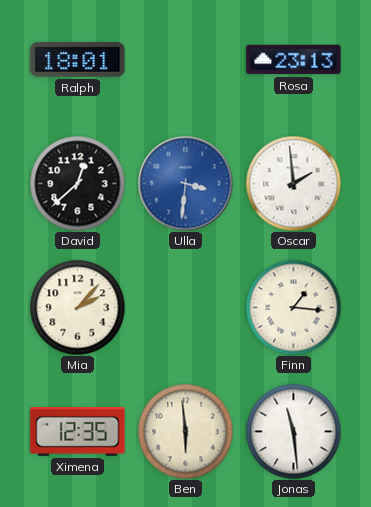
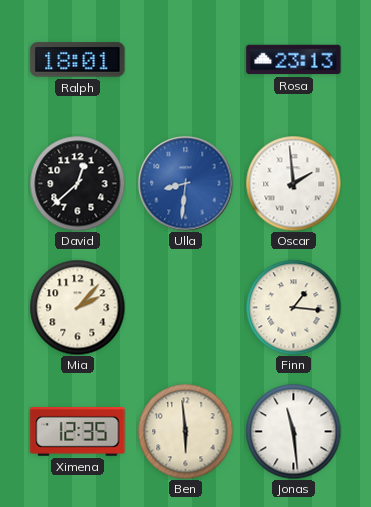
Ulla: 3:31 -> 8:31
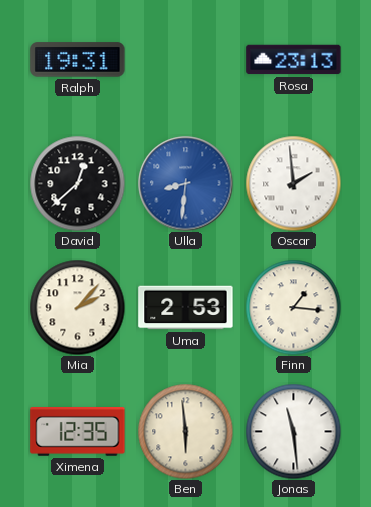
Ralph: 18:01 -> 19:31
Uma: none -> 2:53
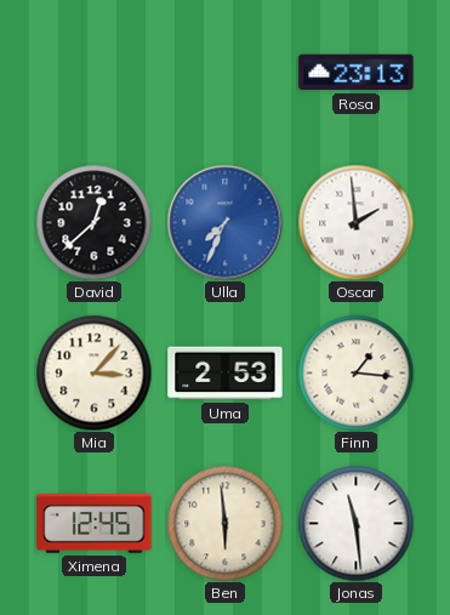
Ralph: 19:31 -> none
Ulla: 8:31 -> 7:34
Mia: 2:07 -> 3:07
Ximena: 12:35 -> 12:45
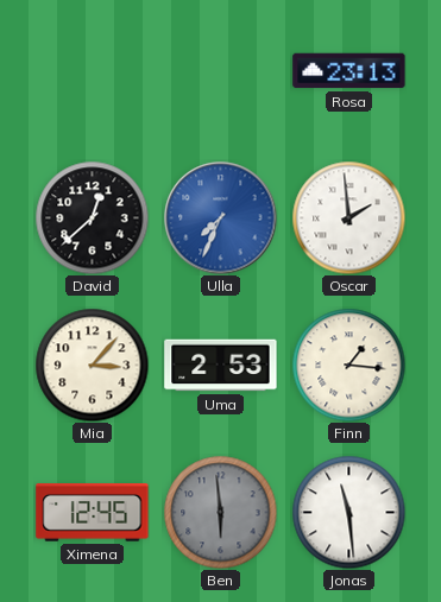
Ben dial: cream -> grey
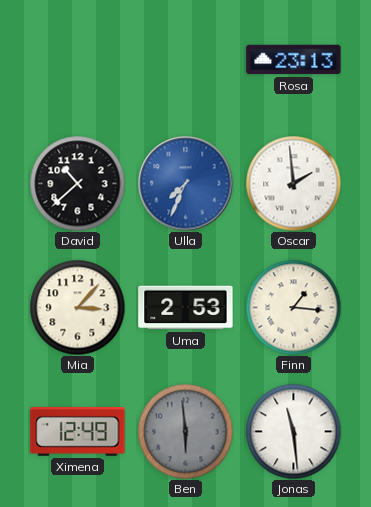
David: 12:38 -> 10:38
Ximena: 12:45 -> 12:49
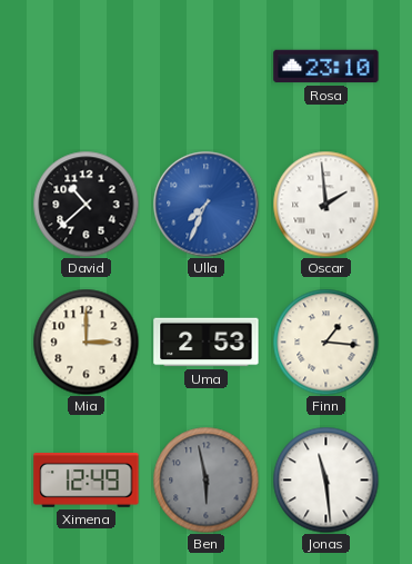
Rosa: 23:13 -> 23:10
Mia: 3:07 -> 3:00
Ben: 5:59 -> 5:58
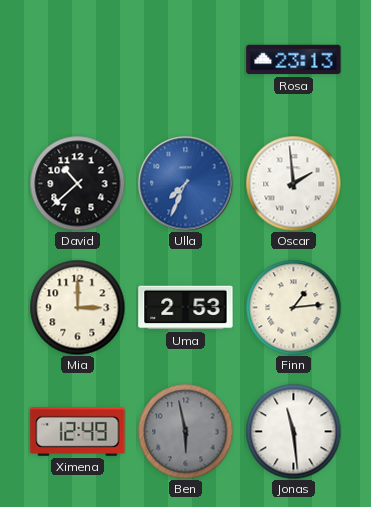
Rosa: 23:10 -> 23:13
Finn: 1:16 -> 1:14
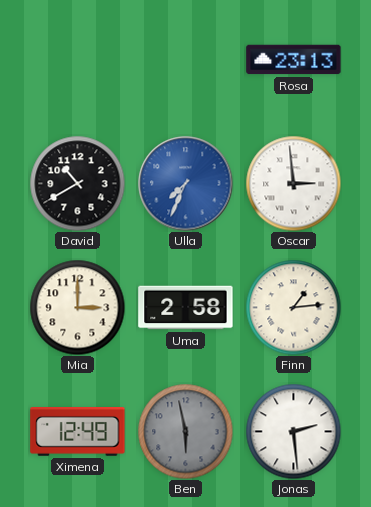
David: 10:38 -> 10:40
Oscar: 1:59 -> 2:59
Uma: 2:53 -> 2:58
Jonas: 11:29 -> 2:29
